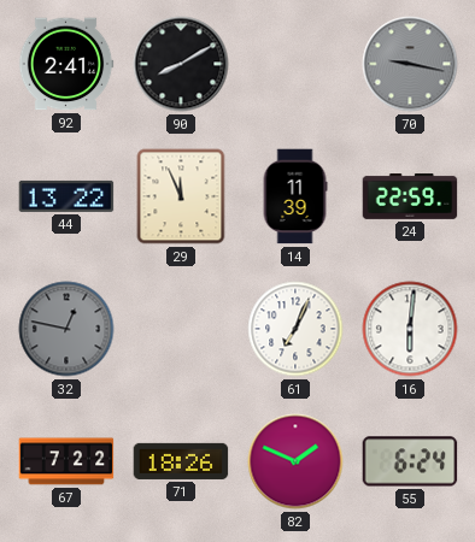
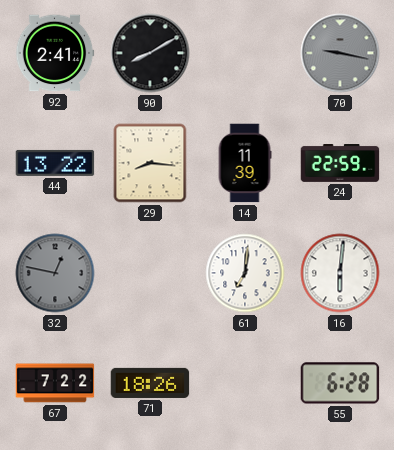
29: 11:56 -> 8:16
61: 7:04 -> 7:01
82: 1:49 -> none
55: 6:24 -> 6:28
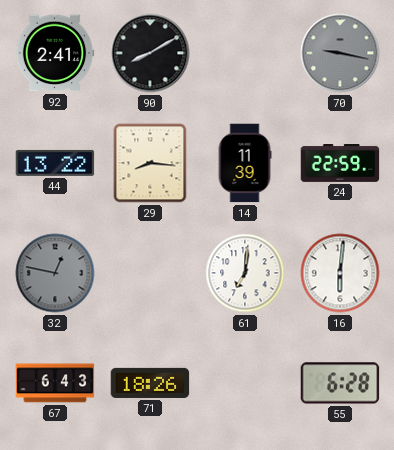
67: 7:22 -> 6:43
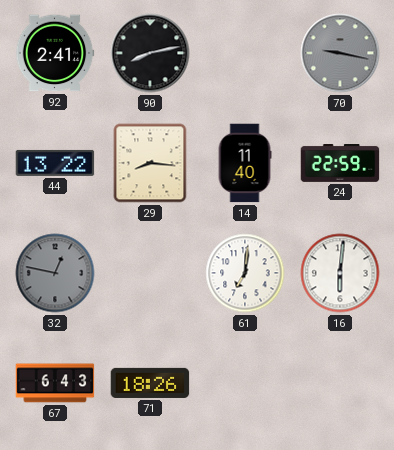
90: 8:10 -> 8:13
14: 11:39 -> 11:40
55: 6:28 -> none
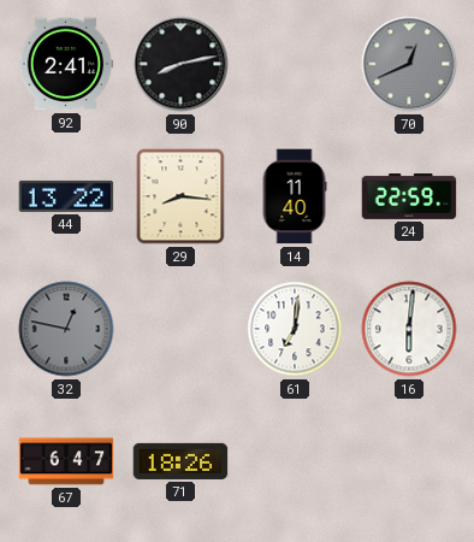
70: 9:17 -> 12:41
67: 6:43 -> 6:47
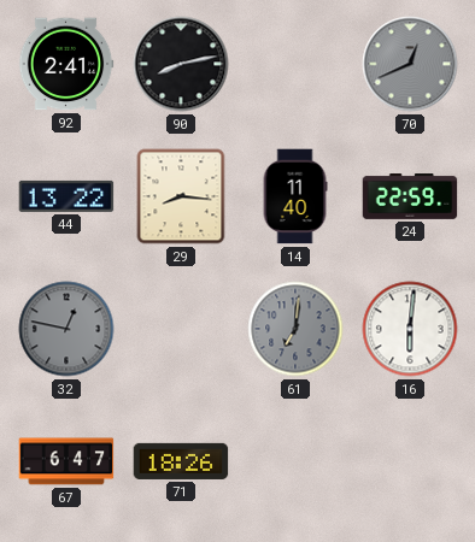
61 dial: white -> grey
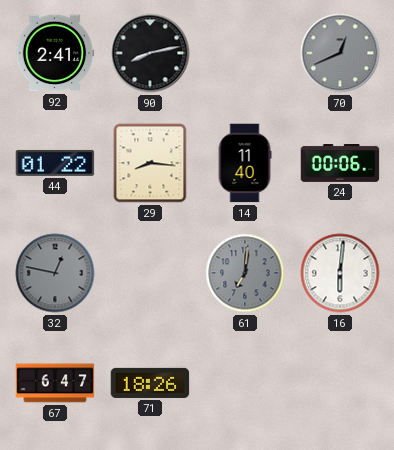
44: 13:22 -> 01:22
24: 22:59 -> 00:06
